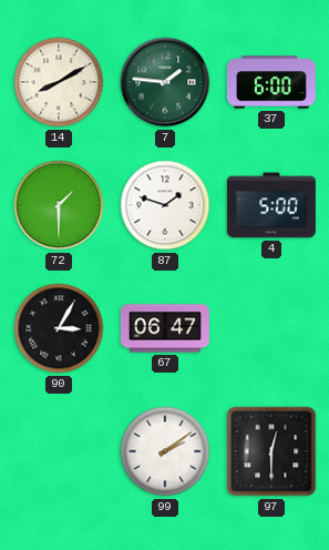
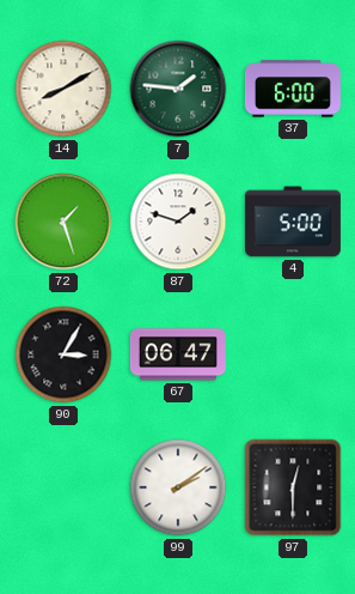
72: 1:30 -> 1:27
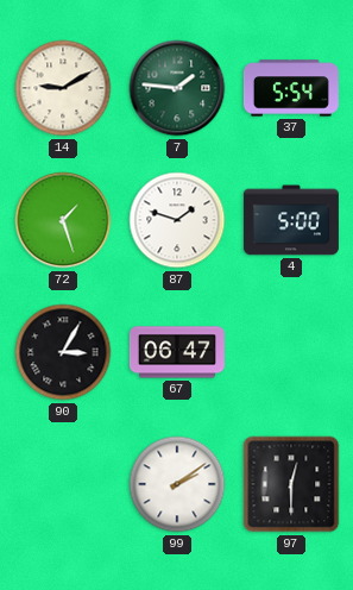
14: 8:10 -> 9:10
37: 6:00 -> 5:54
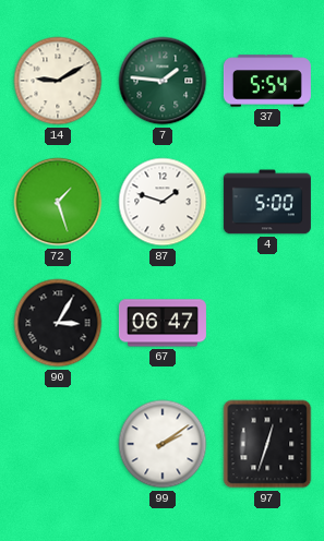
97: 12:30 -> 12:33
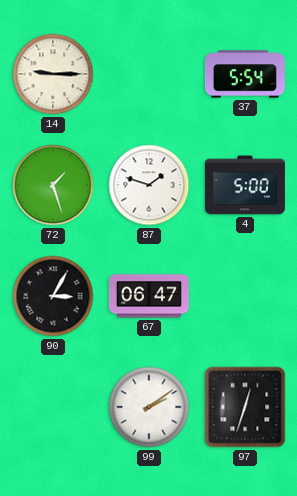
14: 9:10 -> 9:15
7: 1:46 -> none
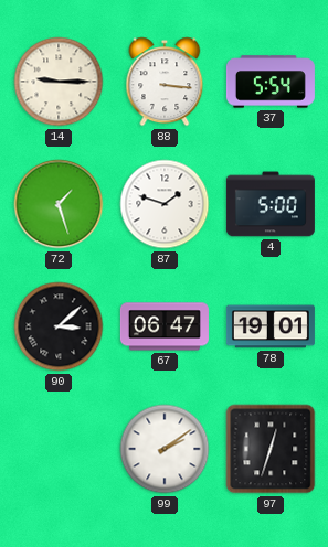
88: none -> 3:16
90: 3:05 -> 3:08
78: none -> 19:01
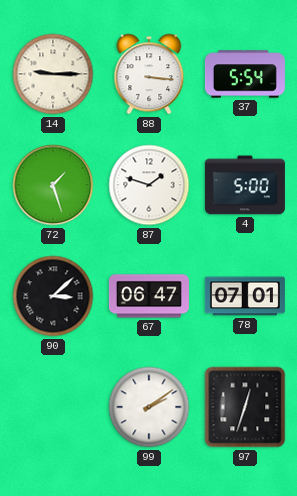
78: 19:01 -> 07:01
